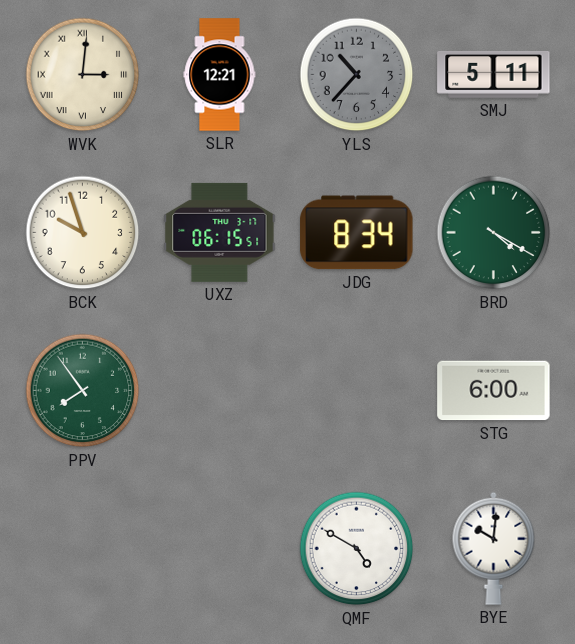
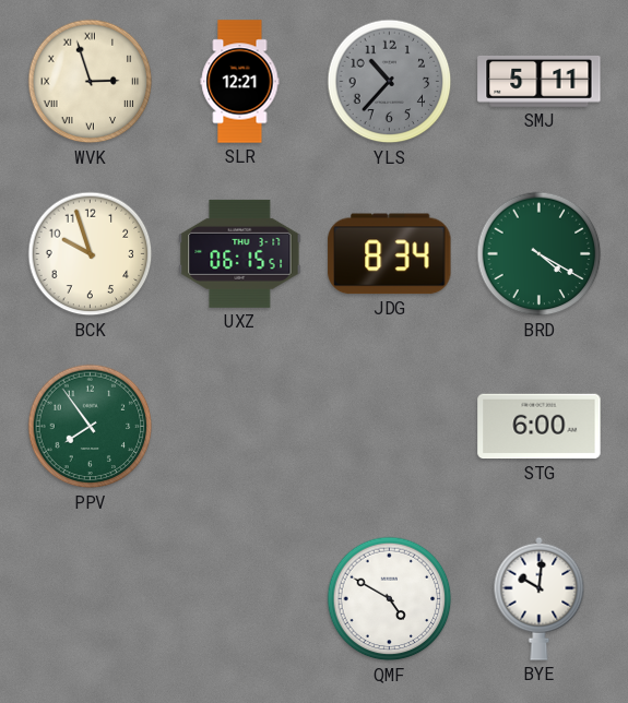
WVK: 3:01 -> 2:57
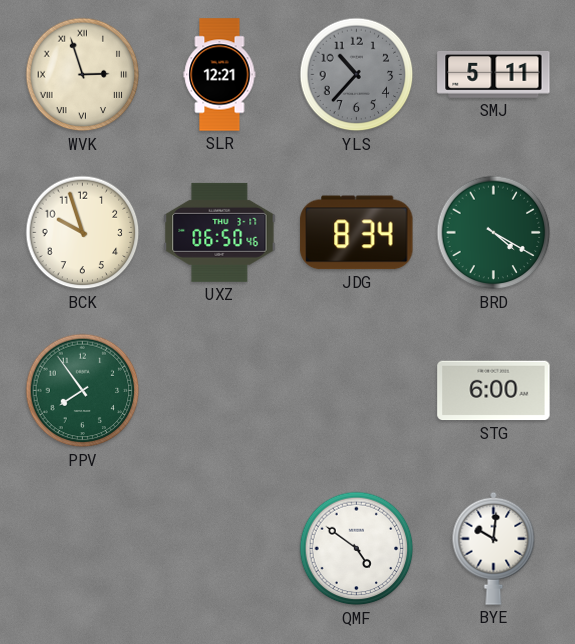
UXZ: 06:15 -> 06:50
QMF: 4:50 -> 4:51
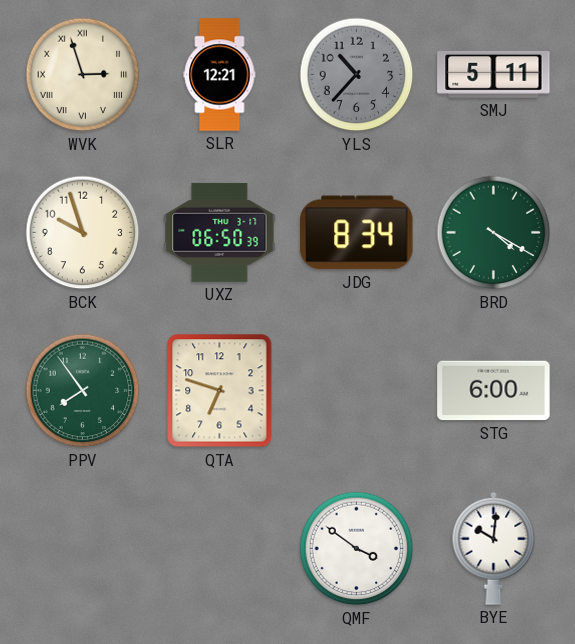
UXZ: 06:50:46 -> 06:50:39
QTA: none -> 6:48
QMF: 4:51 -> 3:51
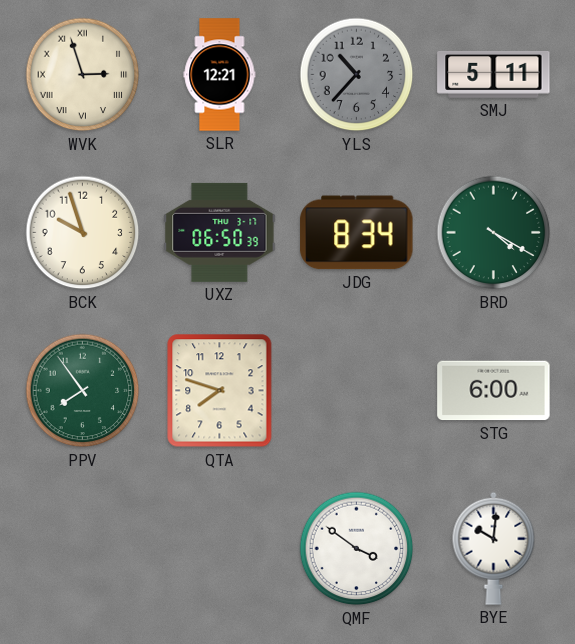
QTA: 6:48 -> 7:48
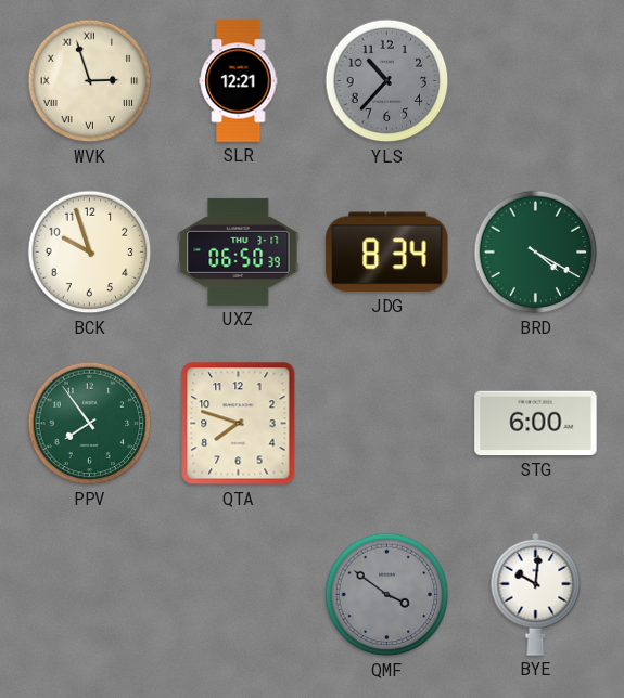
SMJ: 5:11 -> none
QMF dial: white -> grey
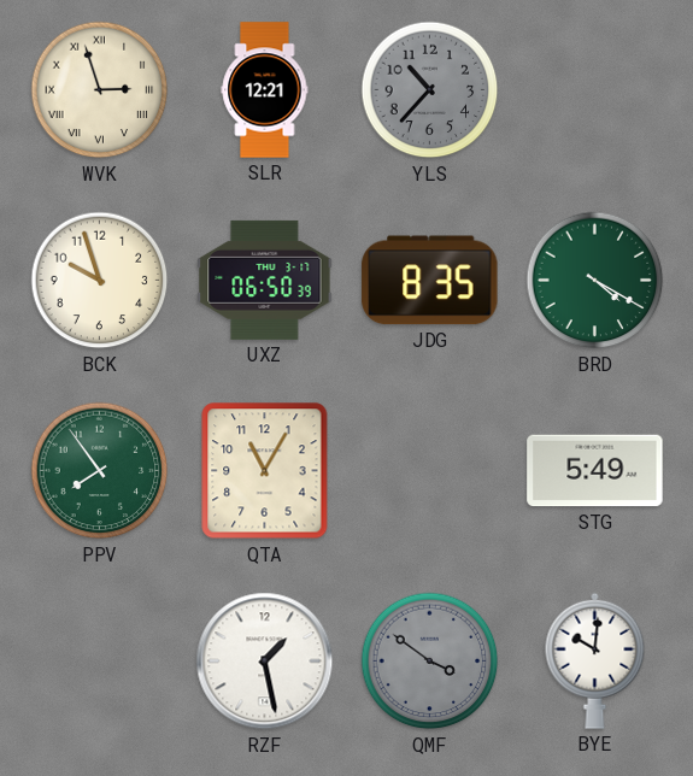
JDG: 8:34 -> 8:35
QTA: 7:48 -> 11:05
STG: 6:00 -> 5:49
RZF: none -> 1:28
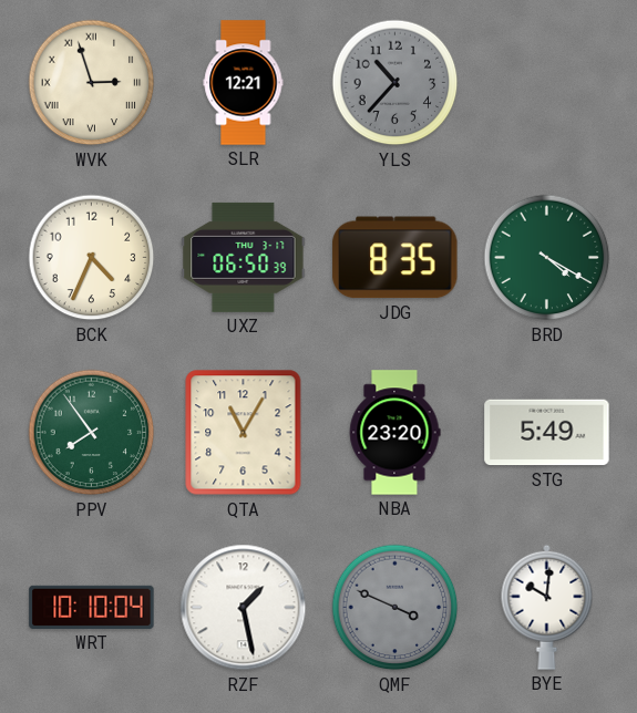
BCK: 9:57 -> 4:34
NBA: none -> 23:20
WRT: none -> 10:10
QMF: 3:51 -> 3:49
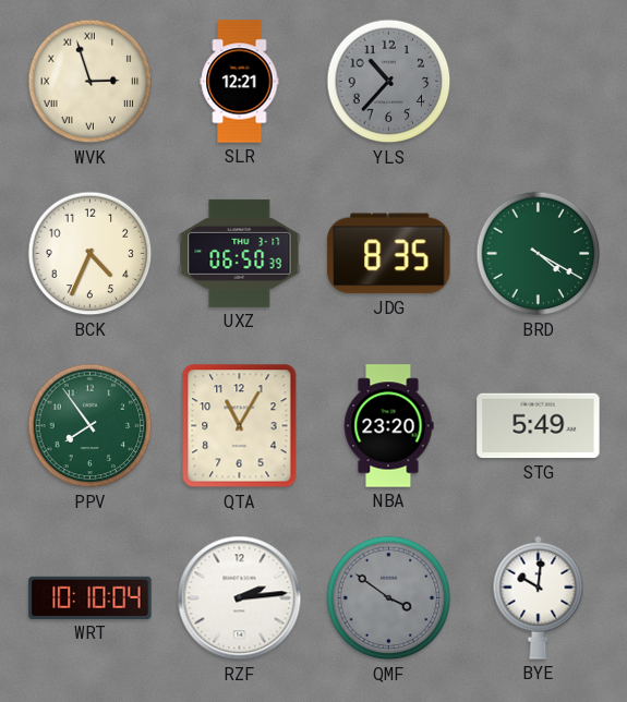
RZF: 1:28 -> 2:14
QMF: 3:49 -> 3:51
